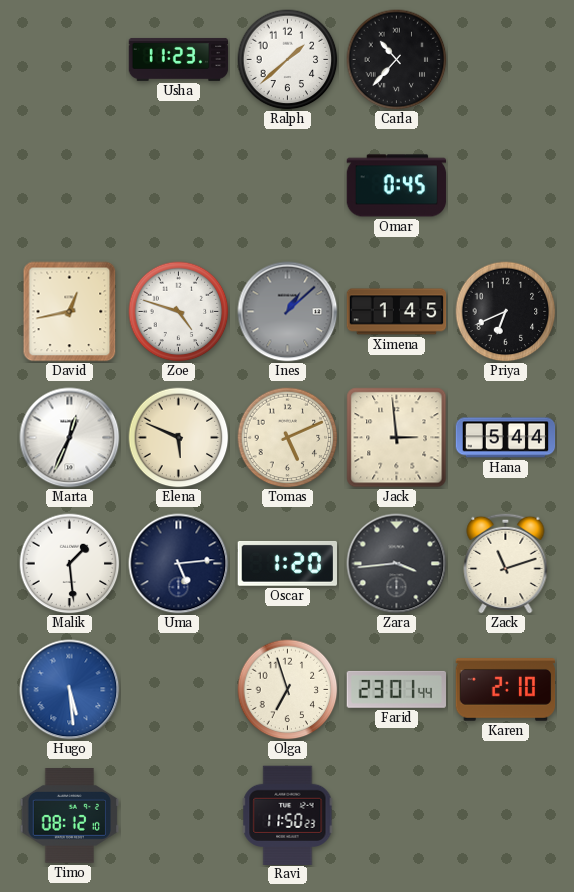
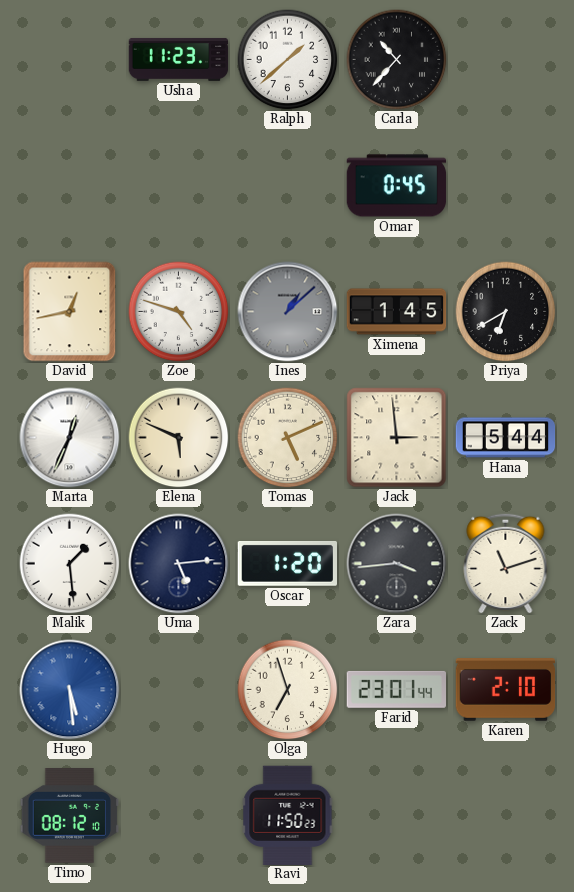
Priya: 6:41 -> 6:40
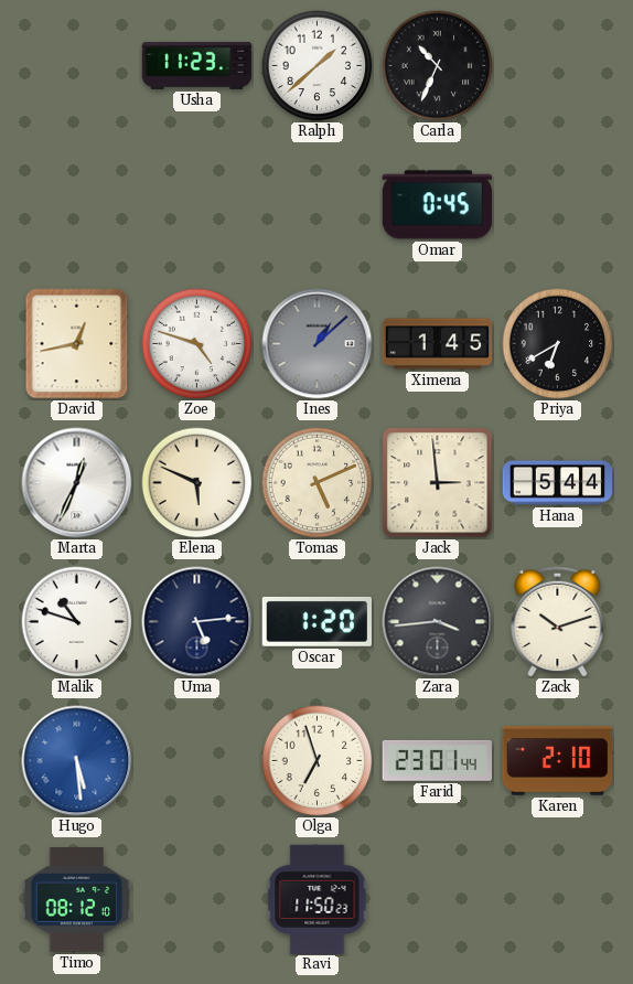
Carla: 10:37 -> 10:34
Malik: 1:29 -> 10:48
Zack: 11:12 -> 10:12
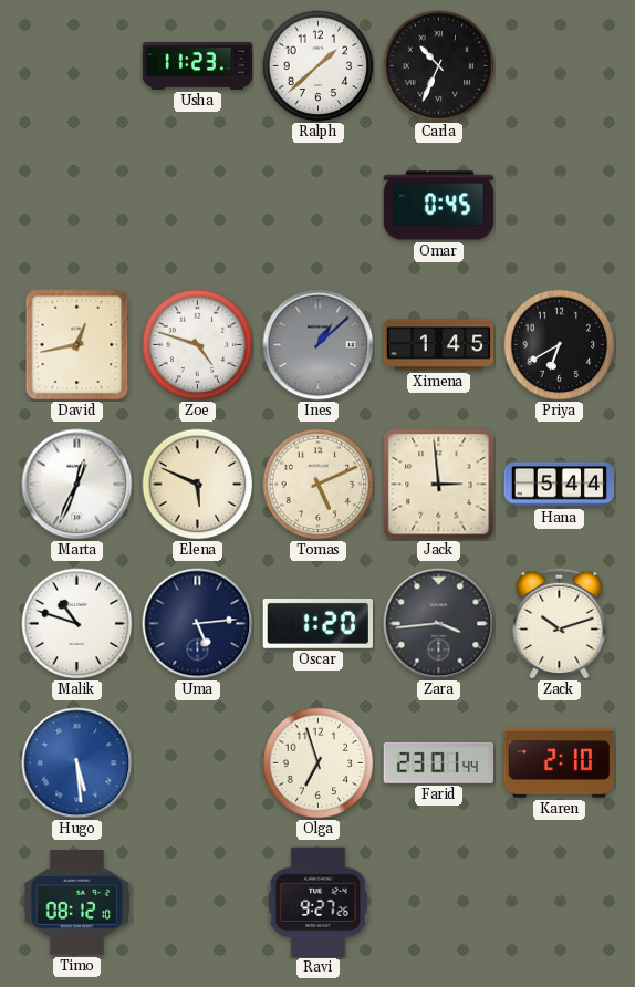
Ravi: 11:50 -> 9:27
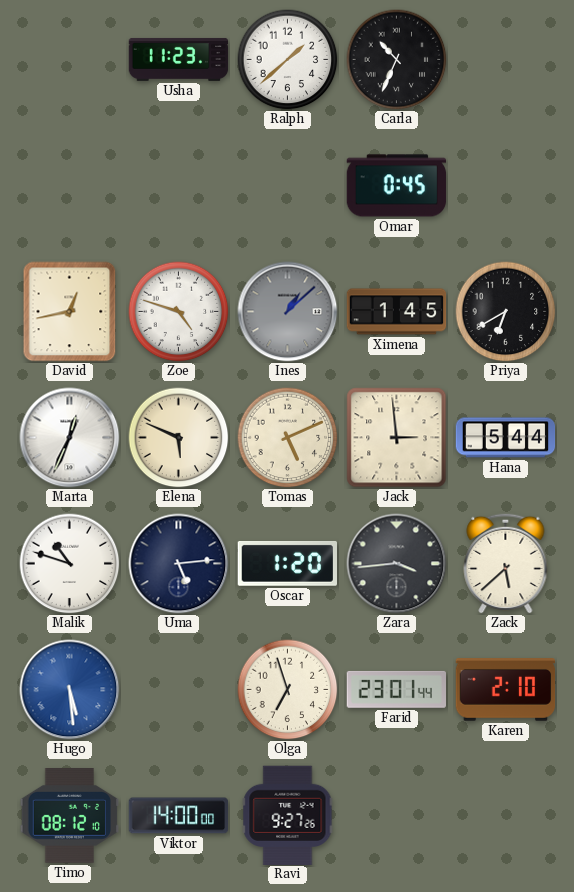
Zack: 10:12 -> 5:38
Viktor: none -> 14:00
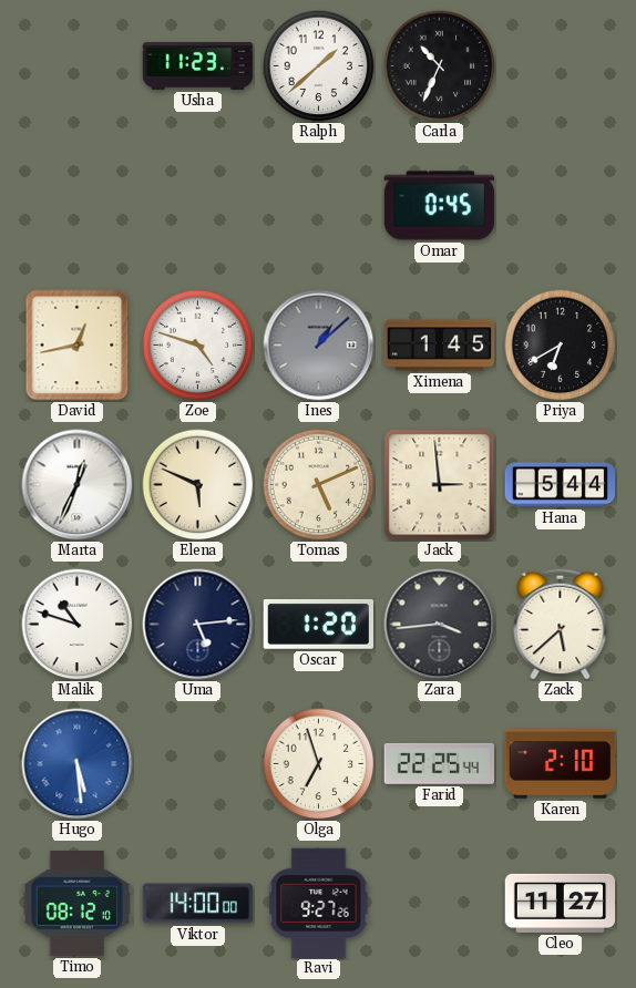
Farid: 23:01 -> 22:25
Cleo: none -> 11:27
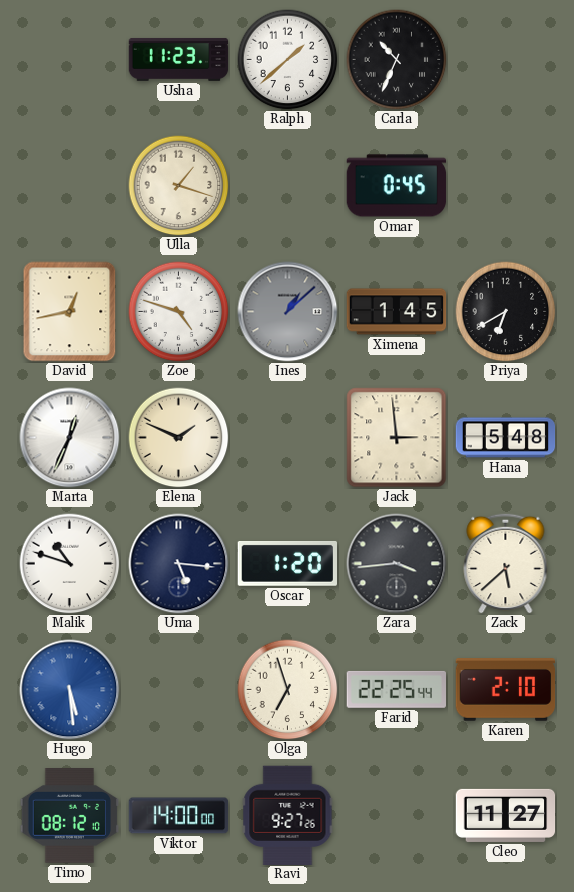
Ulla: none -> 1:18
Elena: 5:49 -> 1:49
Tomas: 5:11 -> none
Hana: 5:44 -> 5:48
Uma: 5:14 -> 5:16
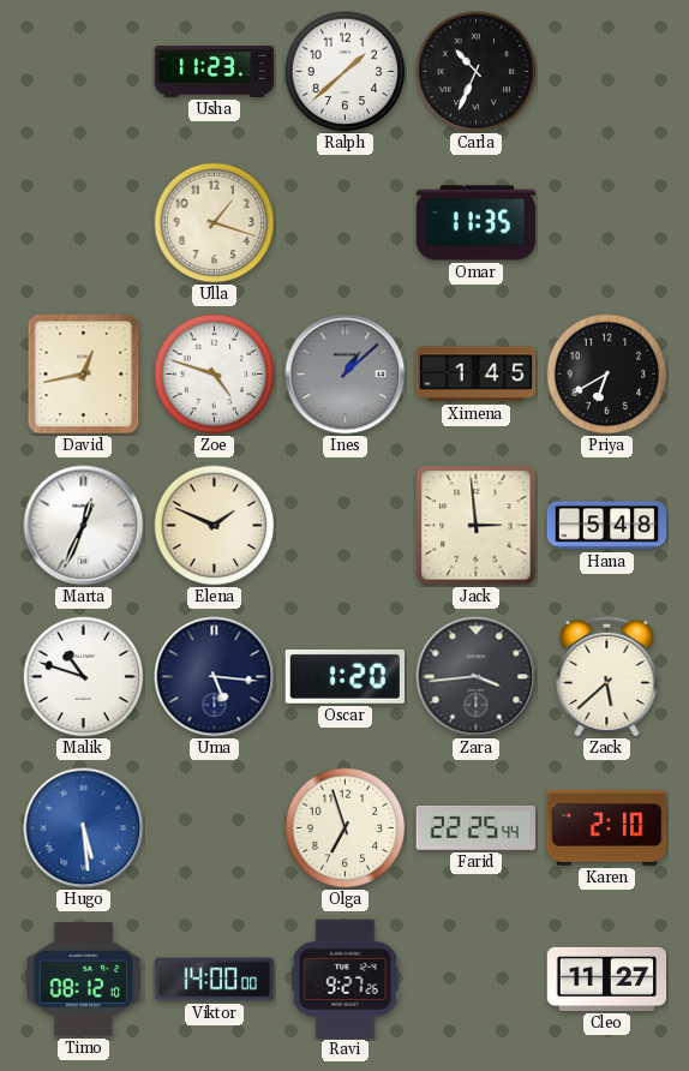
Omar: 0:45 -> 11:35
